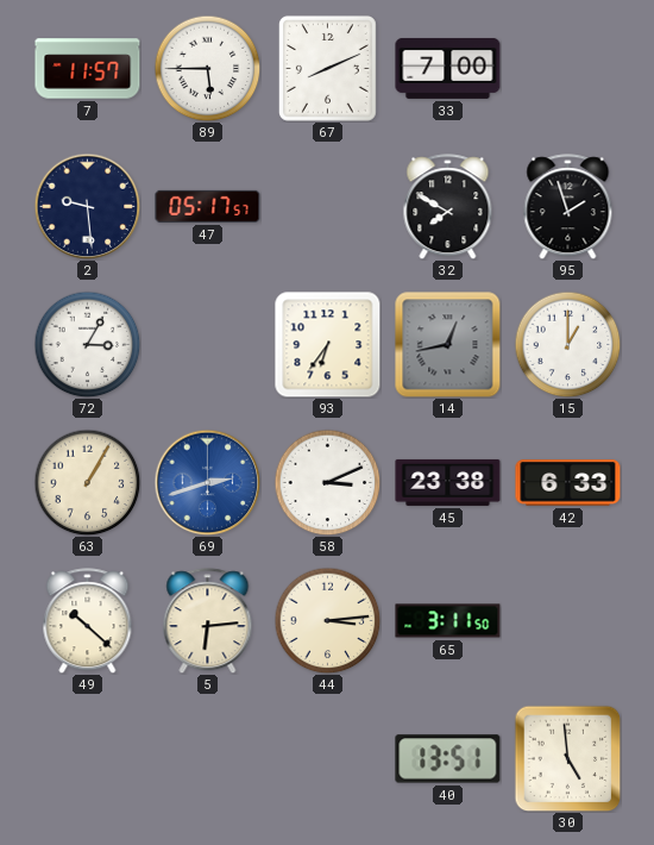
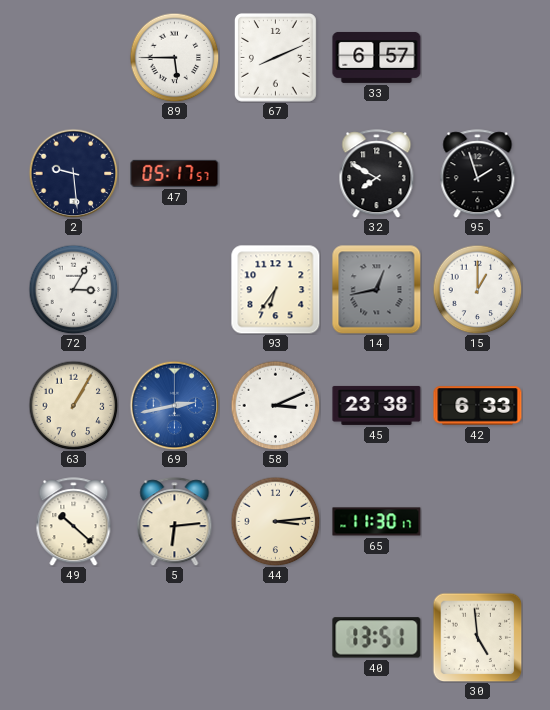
7: 11:57 -> none
33: 7:00 -> 6:57
69: 2:42 -> 2:43
65: 3:11 -> 11:30
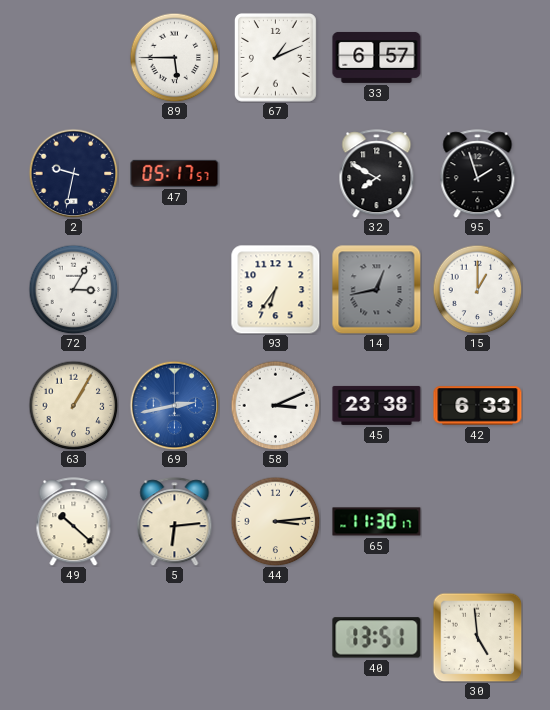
67: 8:11 -> 1:11
2: 9:29 -> 9:32
